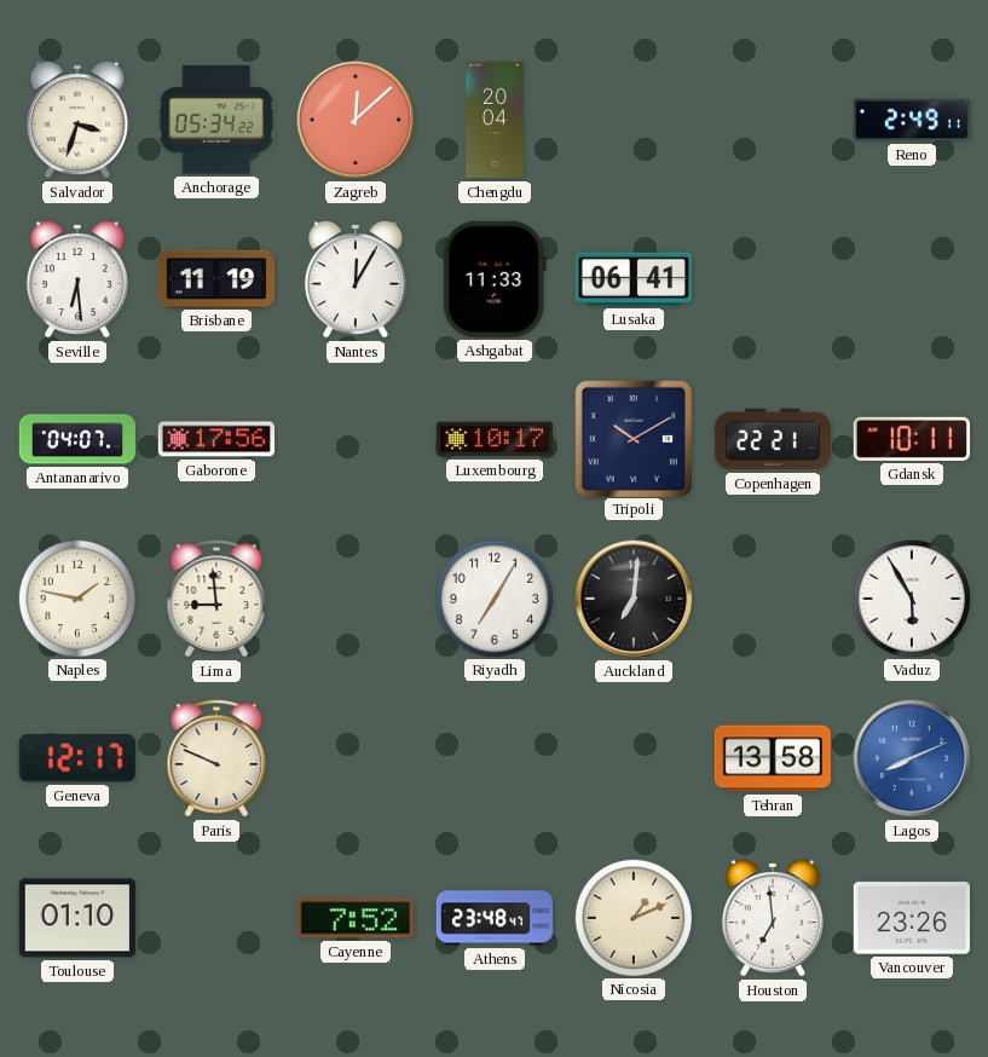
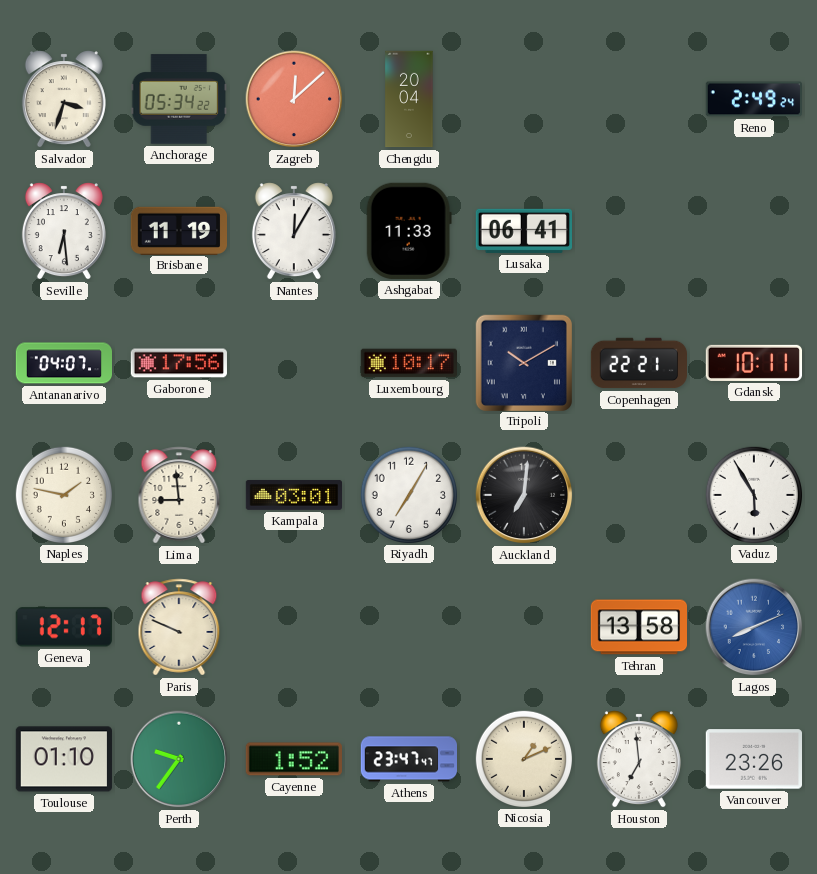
Reno: 2:49:11 -> 2:49:24
Kampala: none -> 03:01
Perth: none -> 9:36
Cayenne: 7:52 -> 1:52
Athens: 23:48 -> 23:47
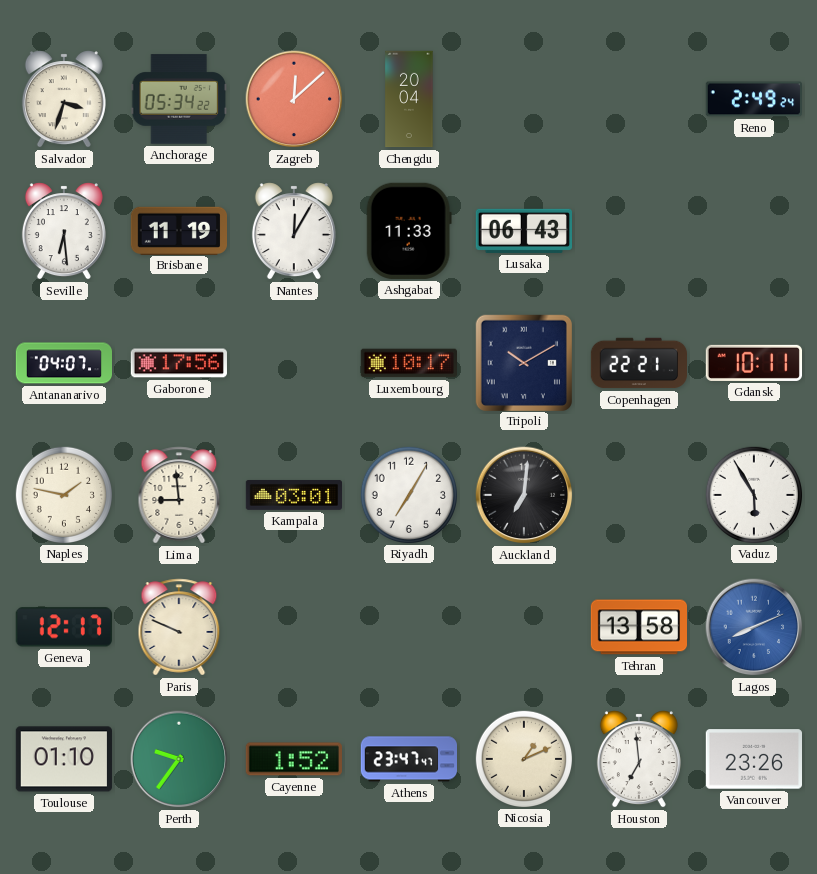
Lusaka: 06:41 -> 06:43
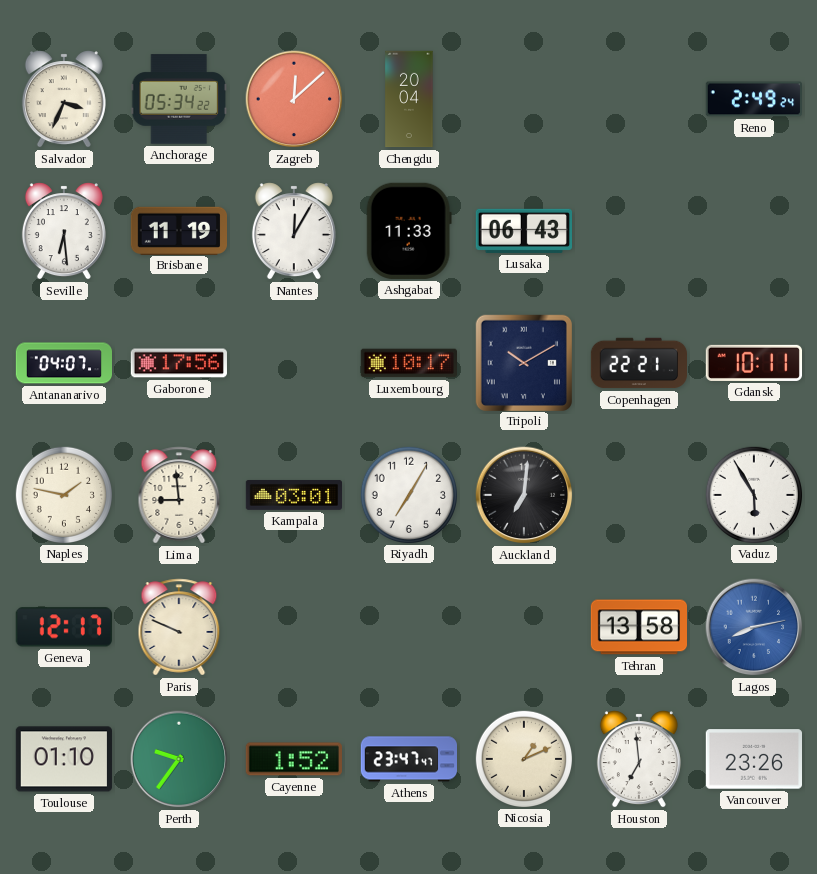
Salvador: 3:33 -> 3:34
Lagos: 8:11 -> 8:13
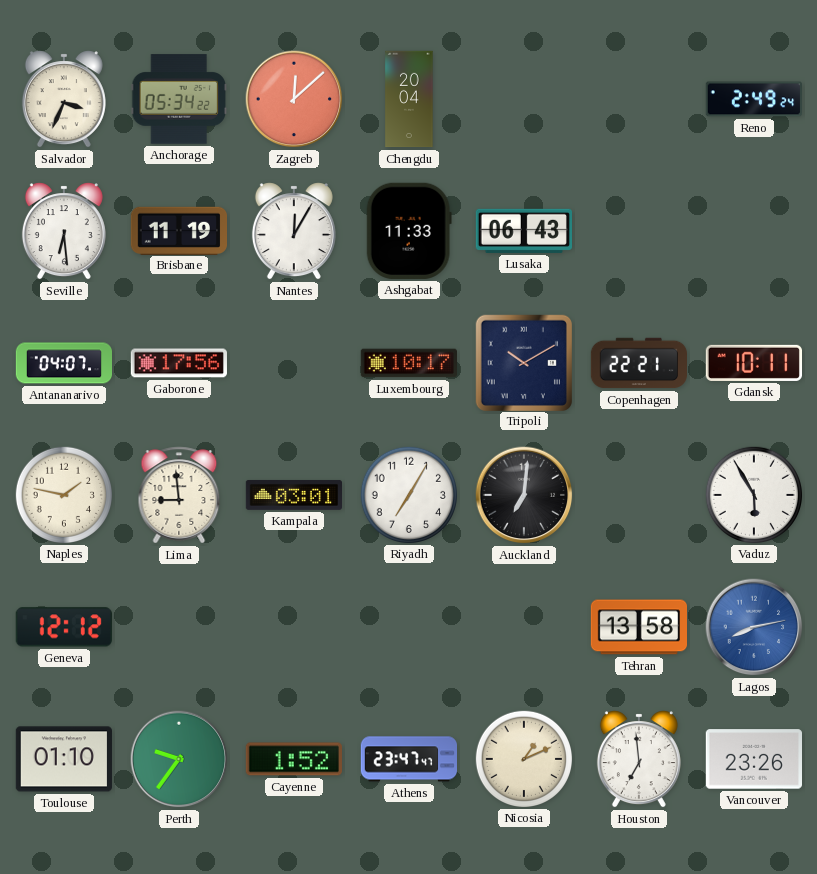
Geneva: 12:17 -> 12:12
Paris: 9:49 -> none
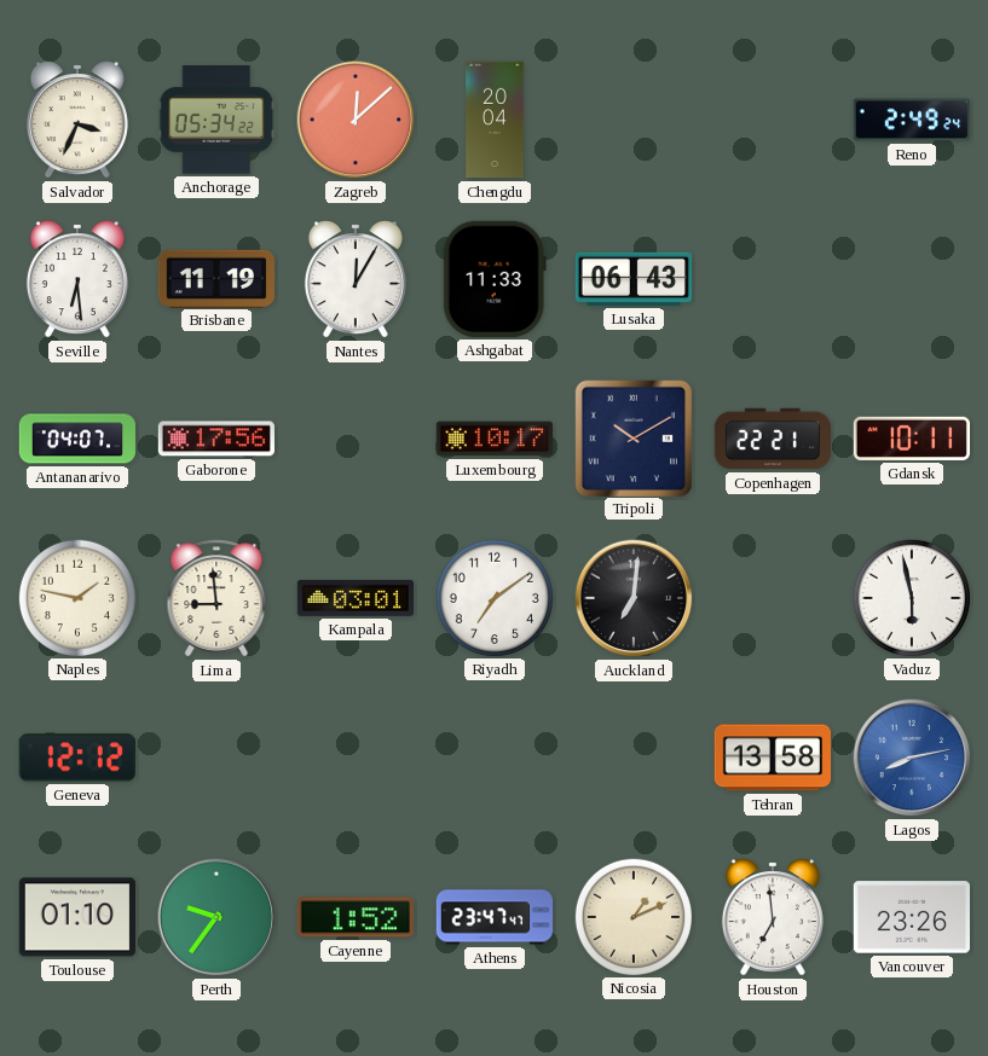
Riyadh: 7:05 -> 7:09
Vaduz: 5:55 -> 5:58
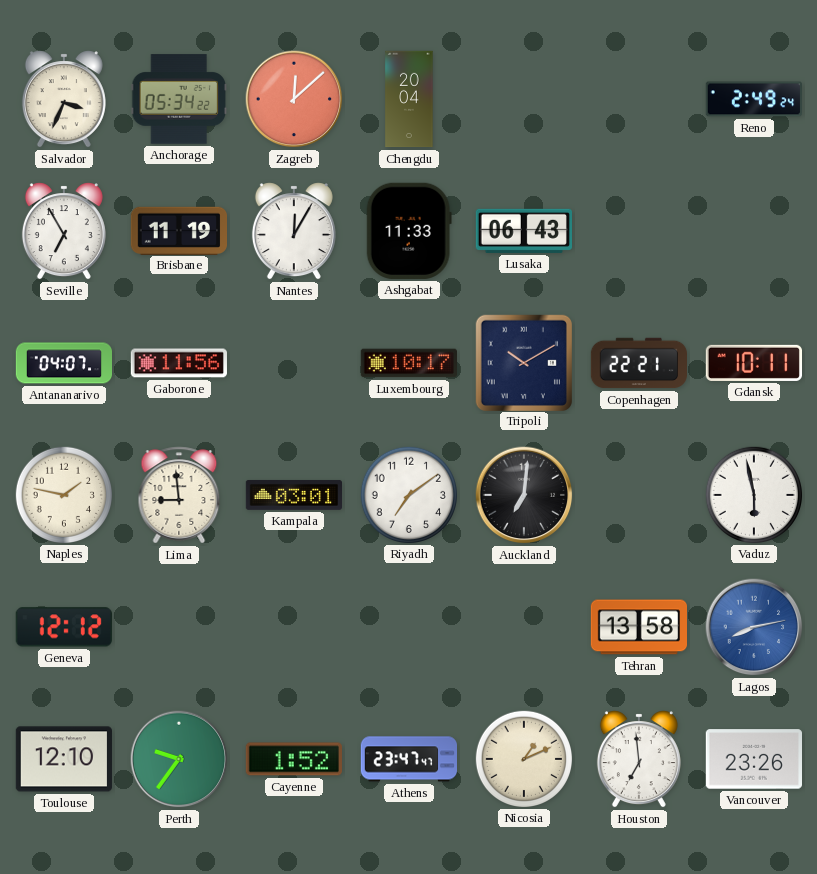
Seville: 6:29 -> 6:55
Gaborone: 17:56 -> 11:56
Toulouse: 01:10 -> 12:10
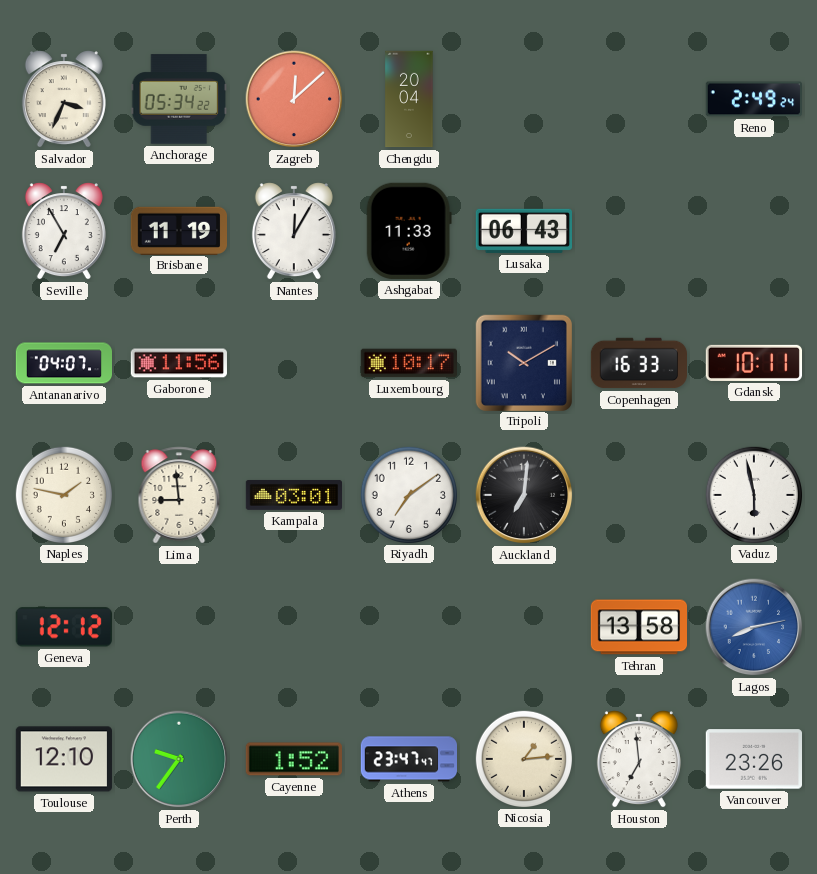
Copenhagen: 22:21 -> 16:33
Nicosia: 1:11 -> 1:14
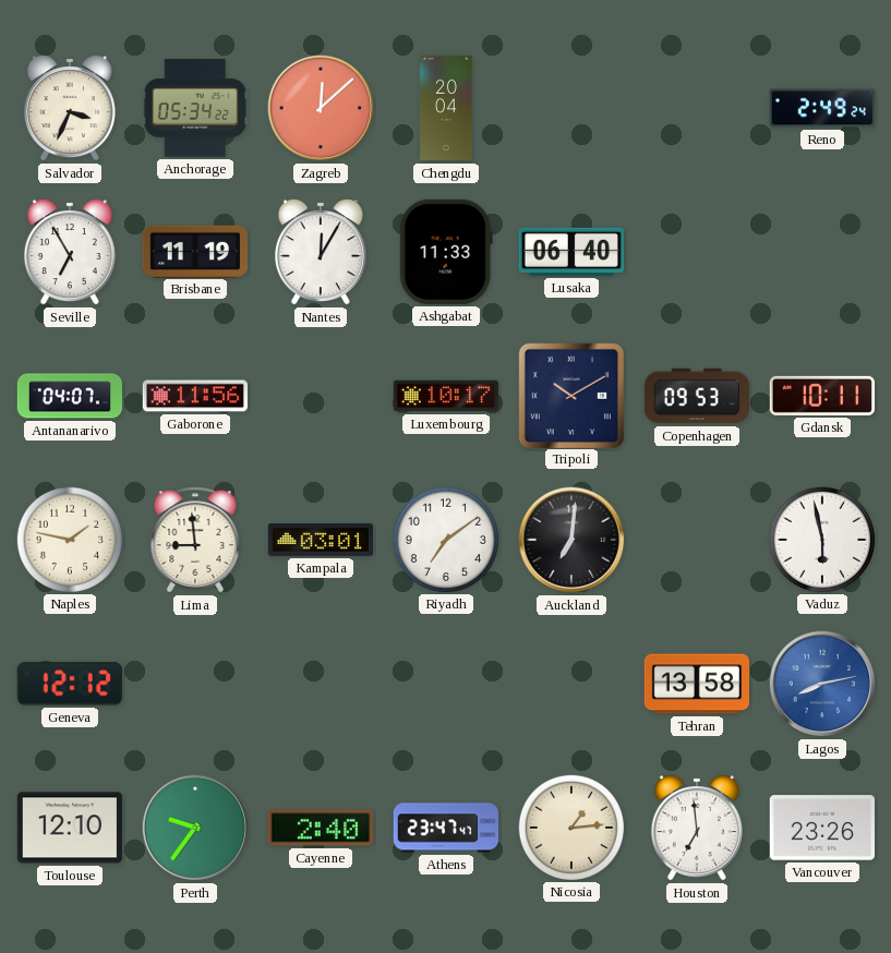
Lusaka: 06:43 -> 06:40
Copenhagen: 16:33 -> 09:53
Cayenne: 1:52 -> 2:40
